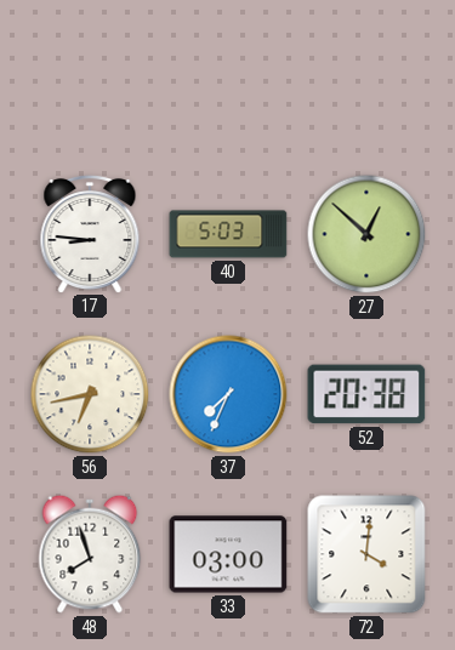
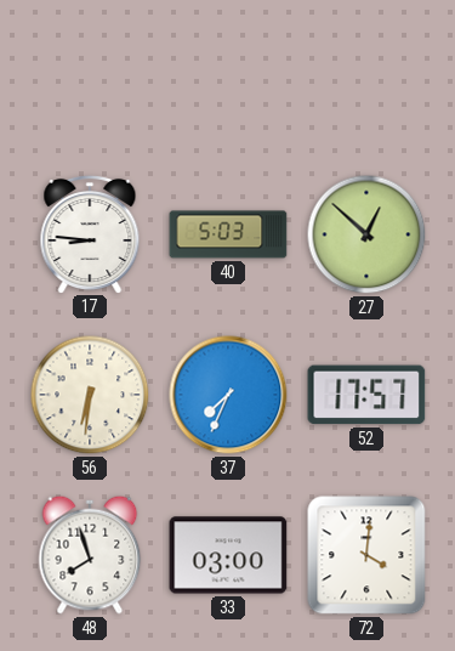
56: 6:43 -> 6:31
52: 20:38 -> 17:57
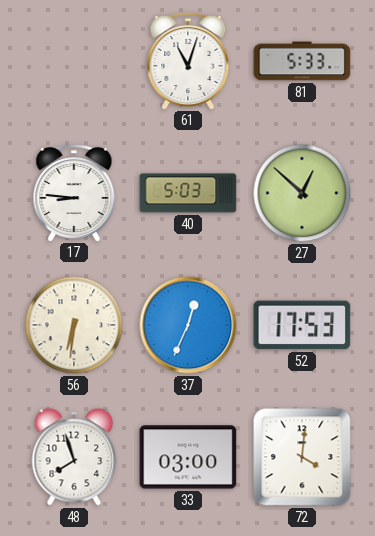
61: none -> 11:03
81: none -> 5:33
37: 7:34 -> 12:34
52: 17:57 -> 17:53
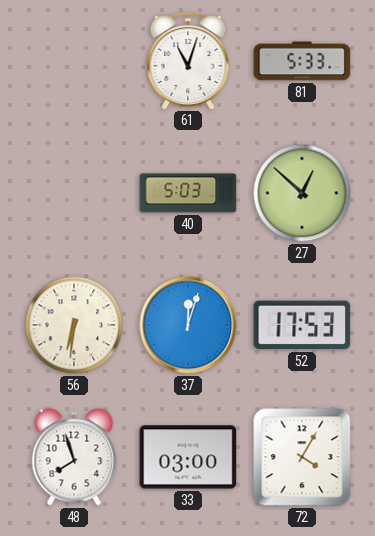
17: 8:46 -> none
37: 12:34 -> 12:03
72: 4:01 -> 4:05
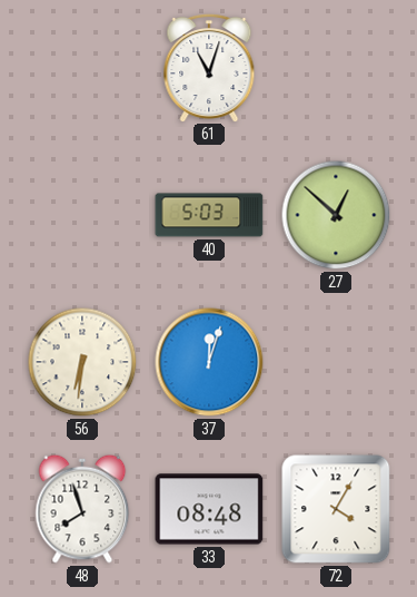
81: 5:33 -> none
52: 17:53 -> none
33: 03:00 -> 08:48
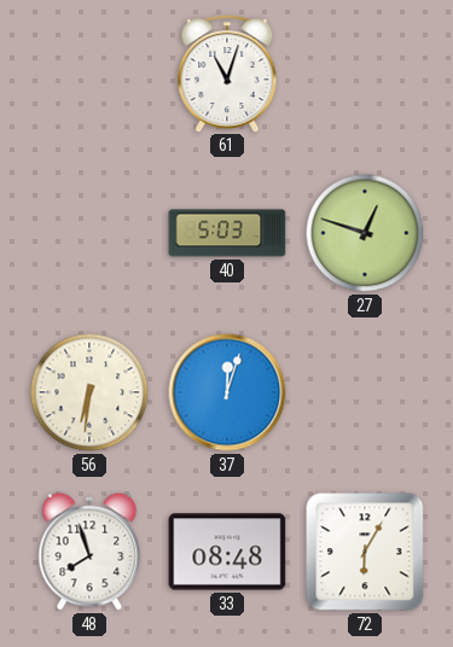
27: 12:52 -> 12:48
72: 4:05 -> 6:05
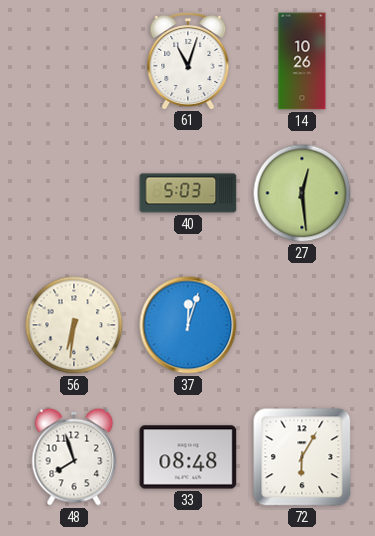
14: none -> 10:26
27: 12:48 -> 12:29
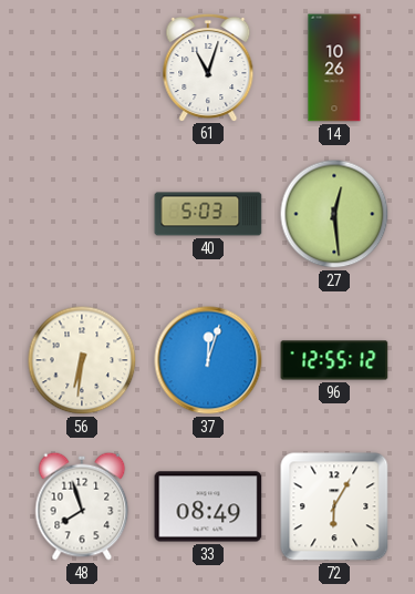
96: none -> 12:55
33: 08:48 -> 08:49
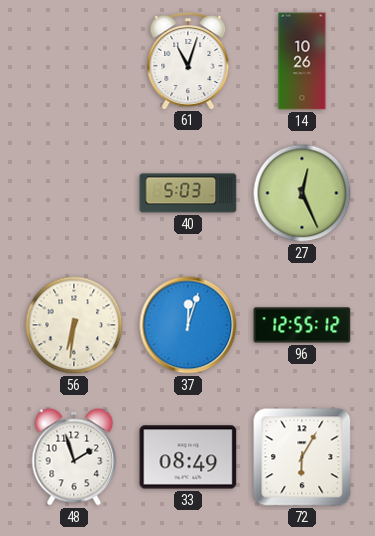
27: 12:29 -> 12:26
48: 7:57 -> 1:57
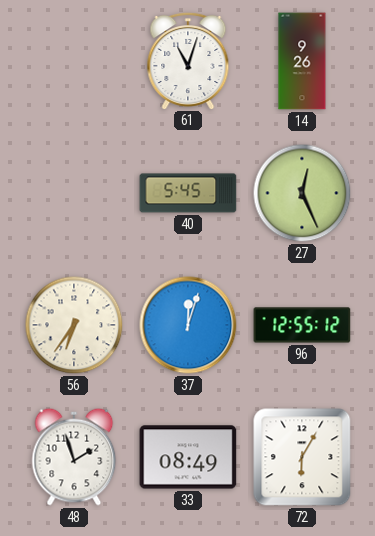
14: 10:26 -> 9:26
40: 5:03 -> 5:45
56: 6:31 -> 6:36
